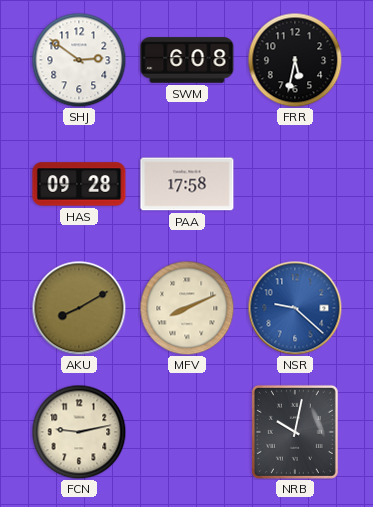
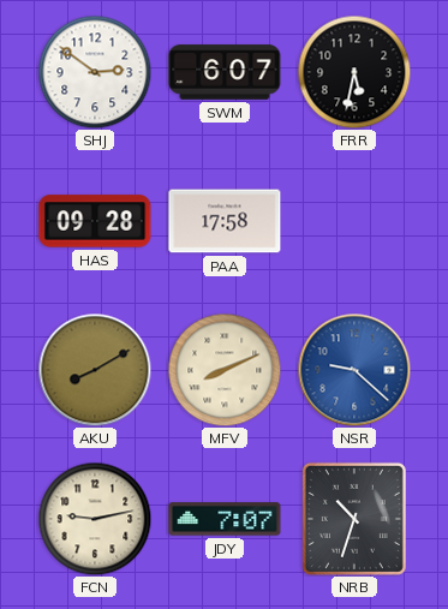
SWM: 6:08 -> 6:07
JDY: none -> 7:07
NRB: 10:02 -> 10:33
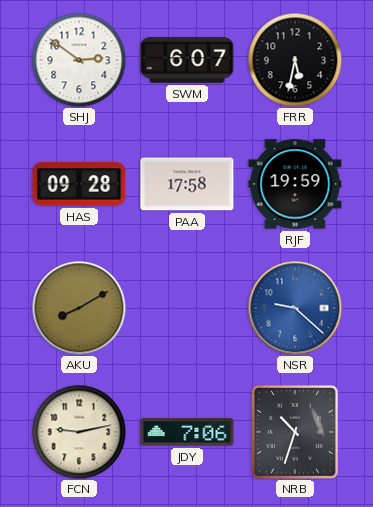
RJF: none -> 19:59
MFV: 8:11 -> none
JDY: 7:07 -> 7:06
